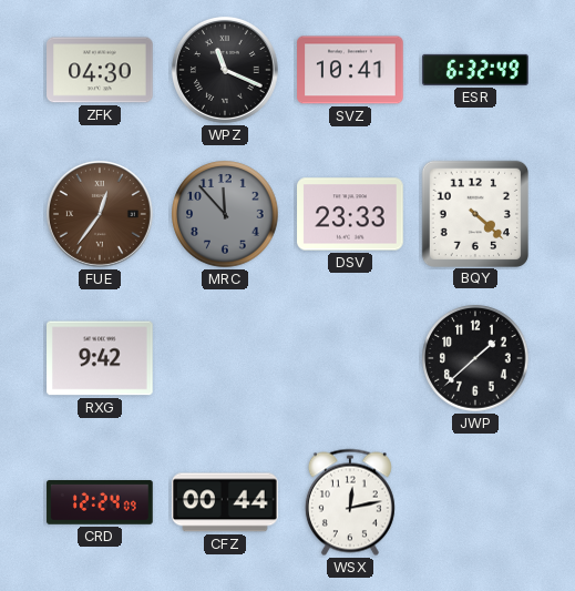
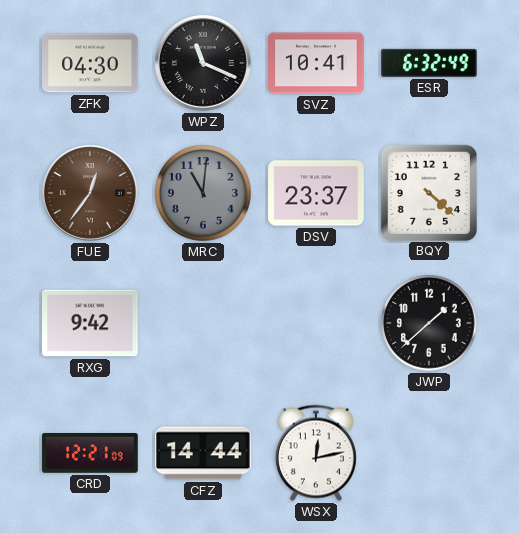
MRC: 11:53 -> 11:01
DSV: 23:33 -> 23:37
CRD: 12:24 -> 12:21
CFZ: 00:44 -> 14:44
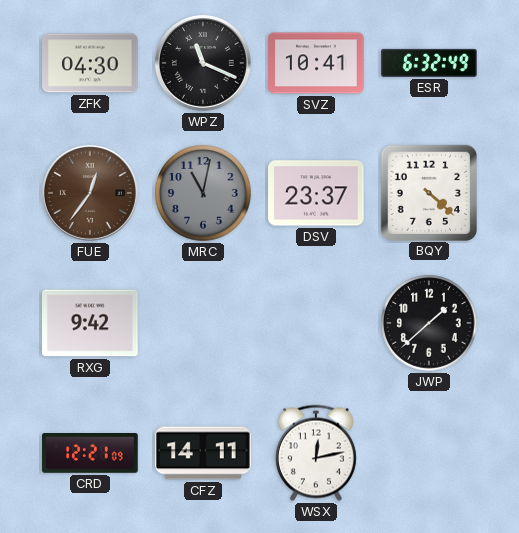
MRC: 11:01 -> 11:02
CFZ: 14:44 -> 14:11
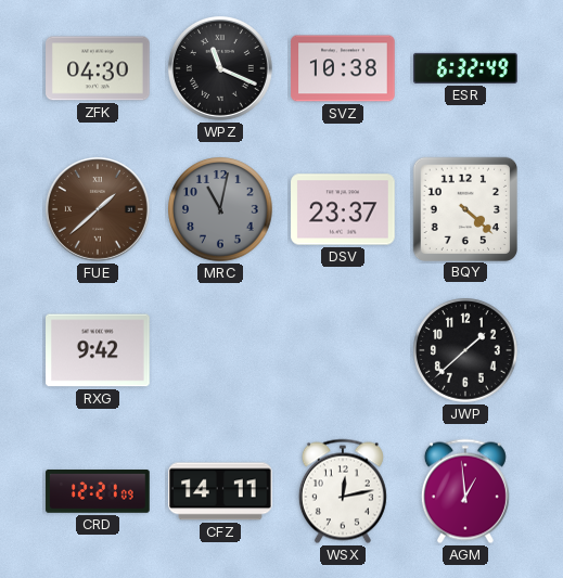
SVZ: 10:41 -> 10:38
FUE: 12:36 -> 1:38
AGM: none -> 12:59
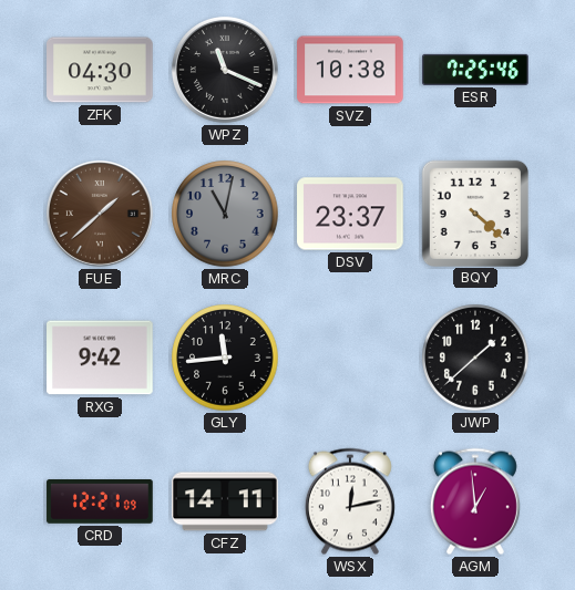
ESR: 6:32 -> 7:25
GLY: none -> 11:44
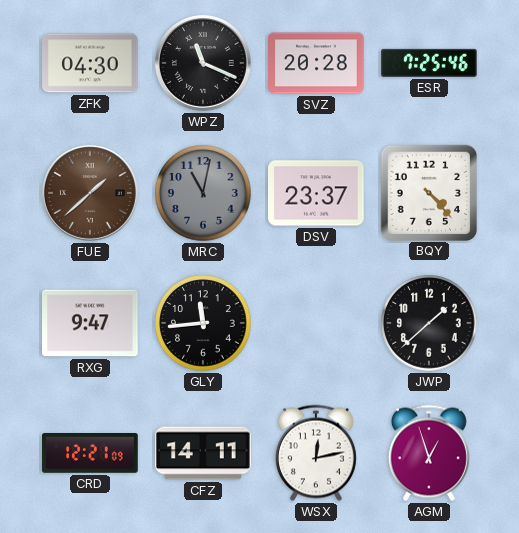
SVZ: 10:38 -> 20:28
BQY: 4:22 -> 4:23
RXG: 9:42 -> 9:47
AGM: 12:59 -> 12:57
